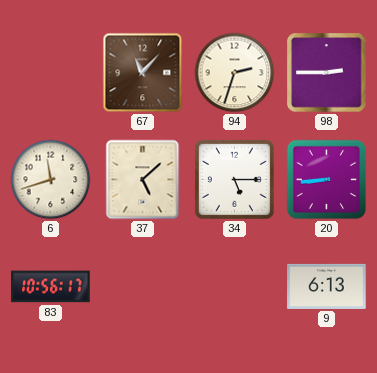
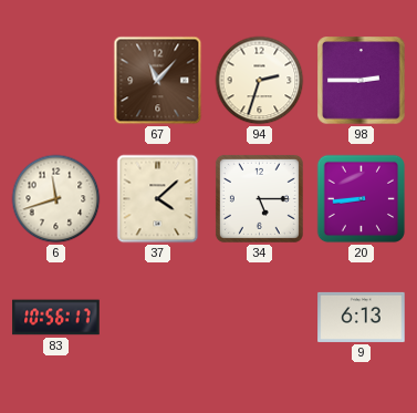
37: 5:08 -> 4:08
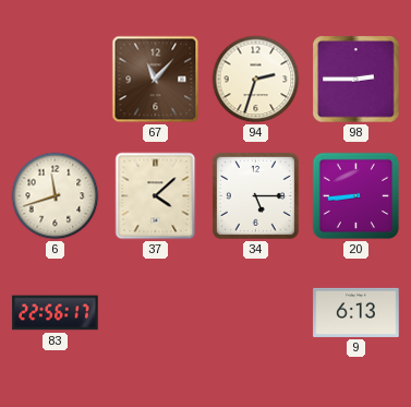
83: 10:56 -> 22:56
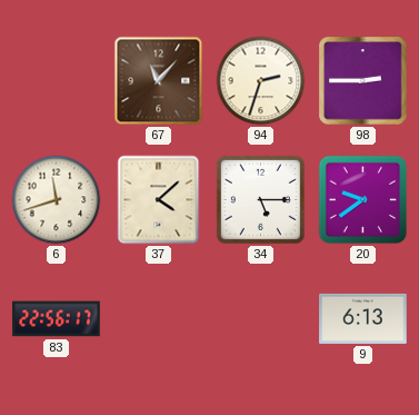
20: 8:44 -> 9:39
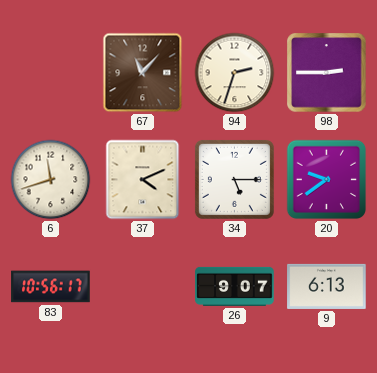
37: 4:08 -> 4:11
83: 22:56 -> 10:56
26: none -> 9:07
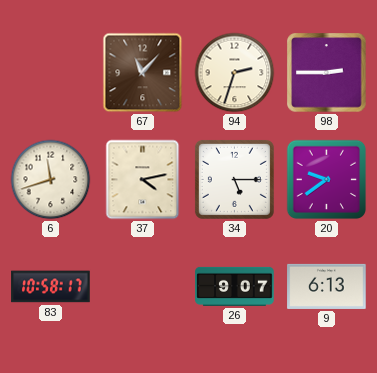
37: 4:11 -> 4:13
83: 10:56 -> 10:58
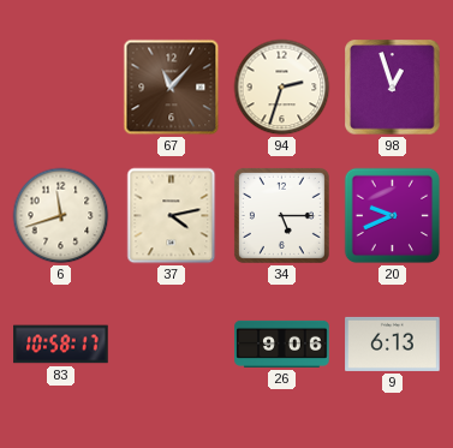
98: 2:45 -> 12:57
20: 9:39 -> 9:41
26: 9:07 -> 9:06
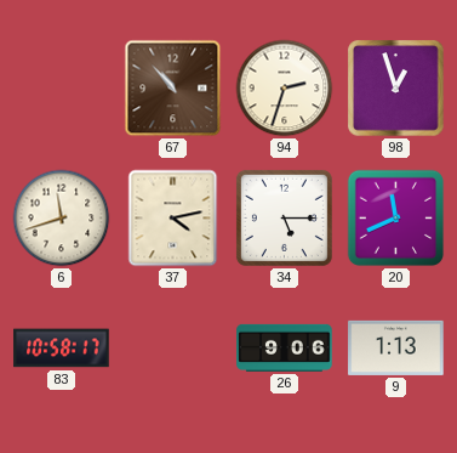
67: 11:07 -> 10:53
20: 9:41 -> 11:41
9: 6:13 -> 1:13
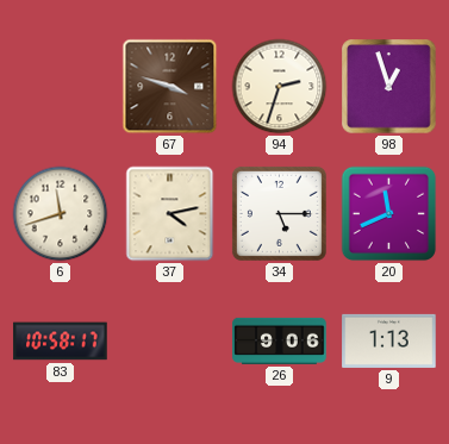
67: 10:53 -> 3:48
